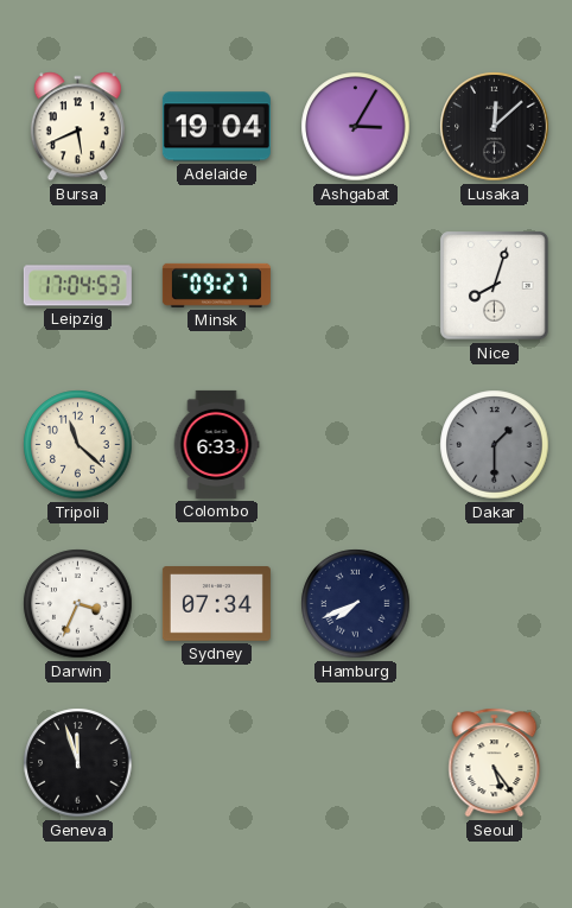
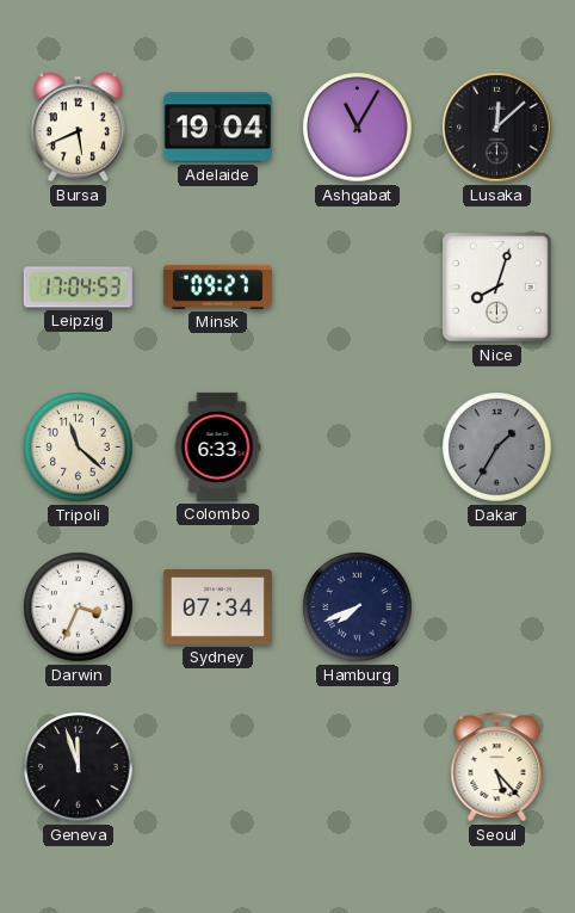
Ashgabat: 3:05 -> 11:05
Dakar: 1:30 -> 1:35
Seoul: 5:24 -> 5:23
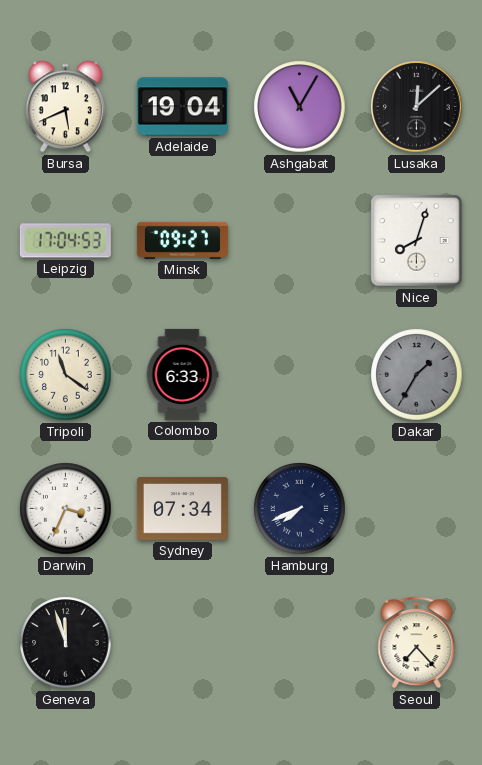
Tripoli: 11:22 -> 11:21
Seoul: 5:23 -> 7:23
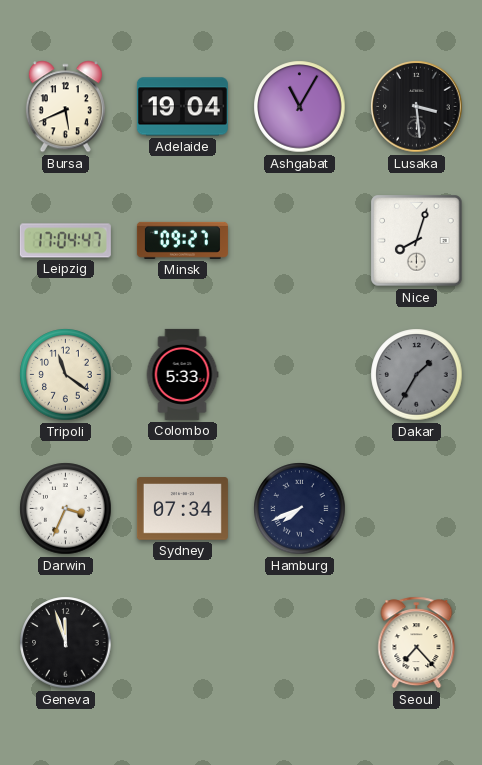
Lusaka: 12:08 -> 3:29
Leipzig: 17:04:53 -> 17:04:47
Colombo: 6:33 -> 5:33
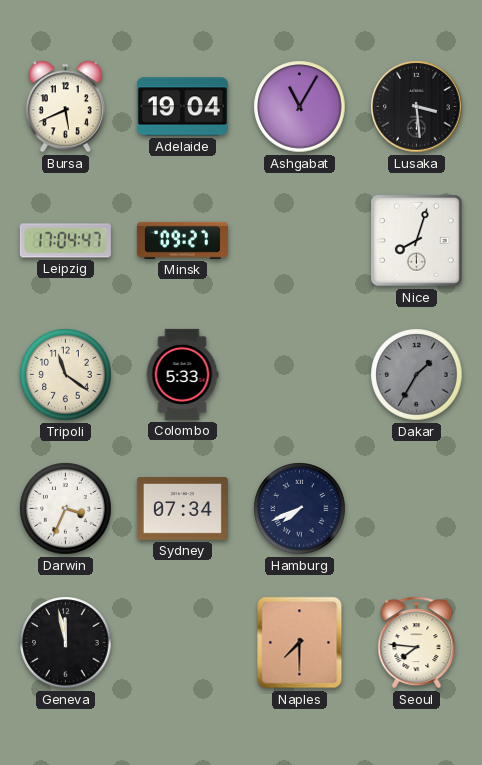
Geneva: 11:57 -> 11:58
Naples: none -> 7:30
Seoul: 7:23 -> 7:46
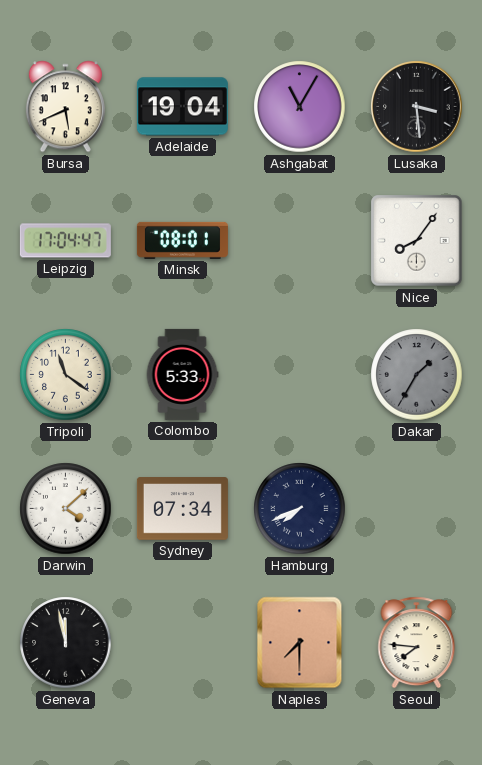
Minsk: 09:27 -> 08:01
Nice: 8:03 -> 8:06
Darwin: 3:34 -> 4:08
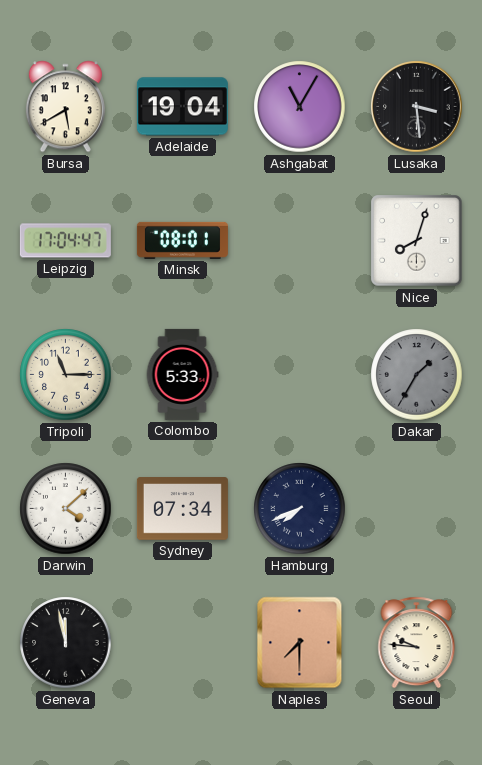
Bursa: 5:41 -> 5:40
Nice: 8:06 -> 8:03
Tripoli: 11:21 -> 11:15
Seoul: 7:46 -> 9:46
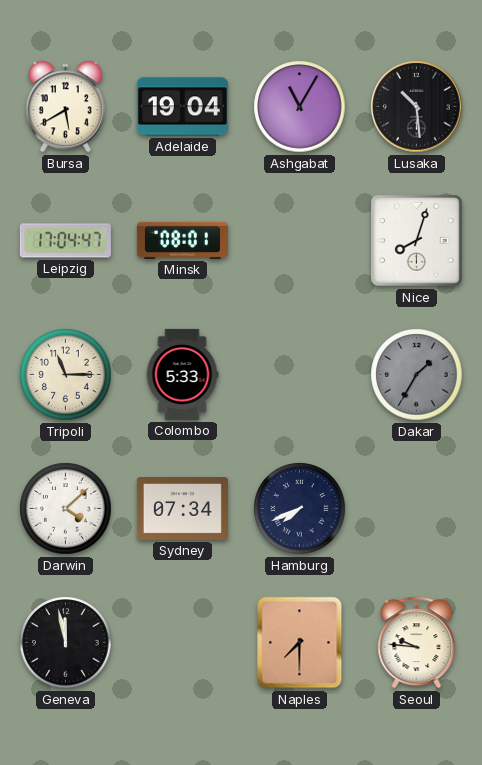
Lusaka: 3:29 -> 10:29
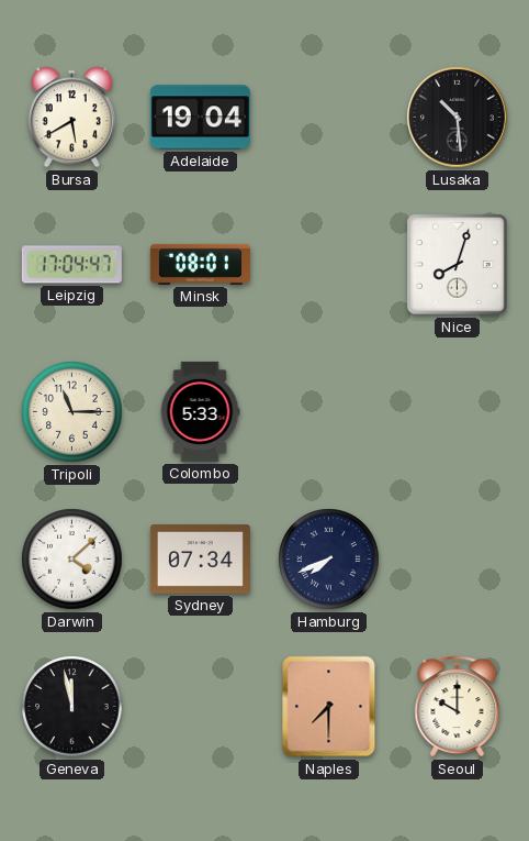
Ashgabat: 11:05 -> none
Dakar: 1:35 -> none
Seoul: 9:46 -> 10:00
